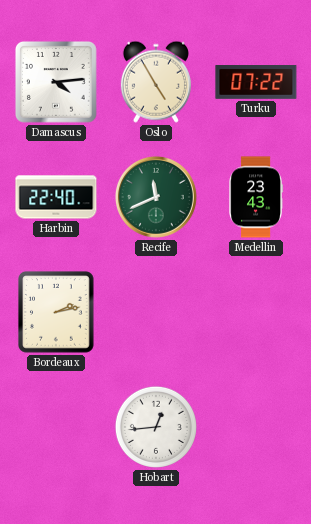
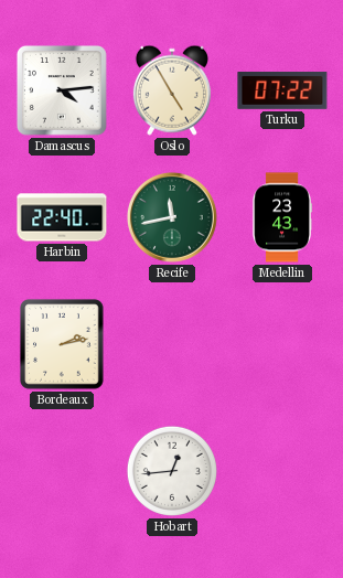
Recife: 11:41 -> 11:43
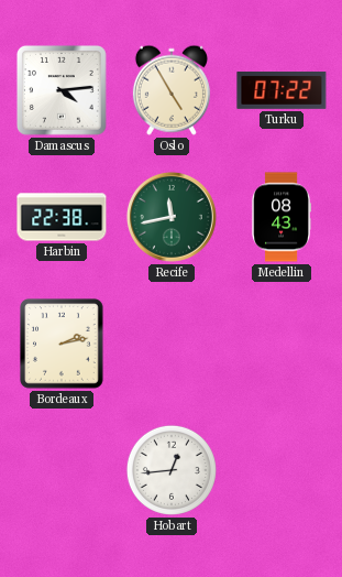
Harbin: 22:40 -> 22:38
Medellin: 23:43 -> 08:43
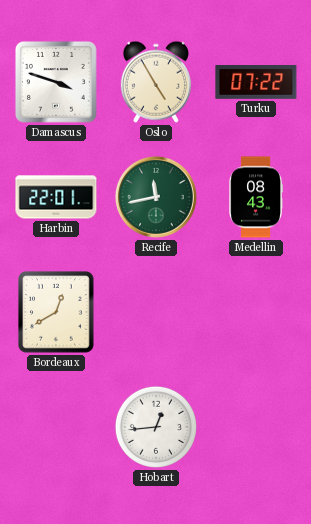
Damascus: 4:14 -> 3:48
Harbin: 22:38 -> 22:01
Bordeaux: 2:13 -> 12:40
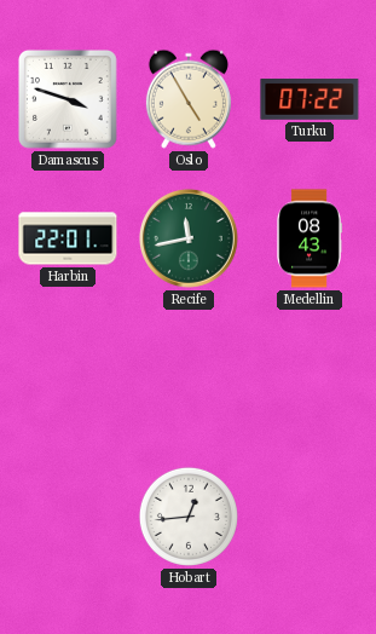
Bordeaux: 12:40 -> none
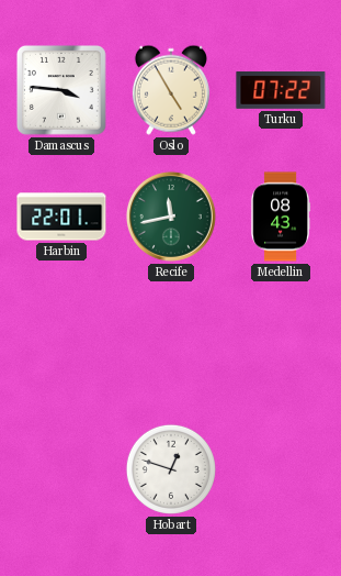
Damascus: 3:48 -> 3:46
Hobart: 12:44 -> 12:48
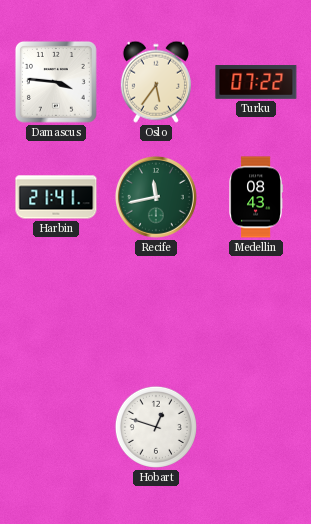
Oslo: 4:55 -> 5:36
Harbin: 22:01 -> 21:41
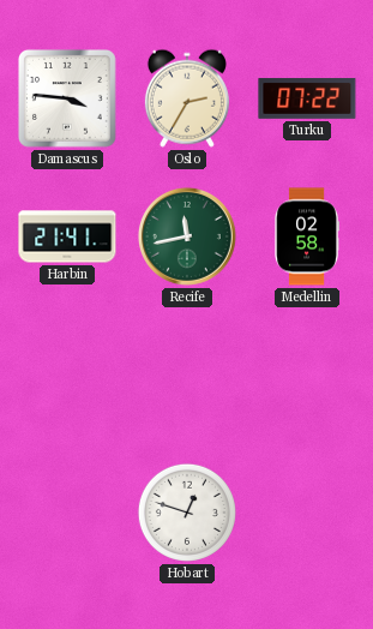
Oslo: 5:36 -> 2:35
Medellin: 08:43 -> 02:58
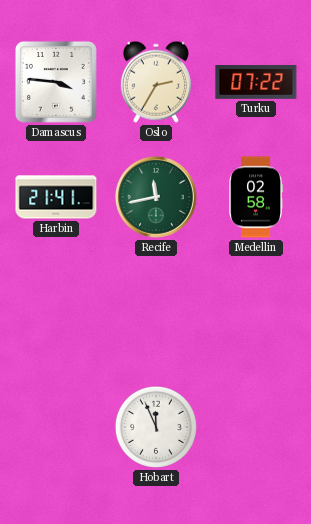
Hobart: 12:48 -> 11:56
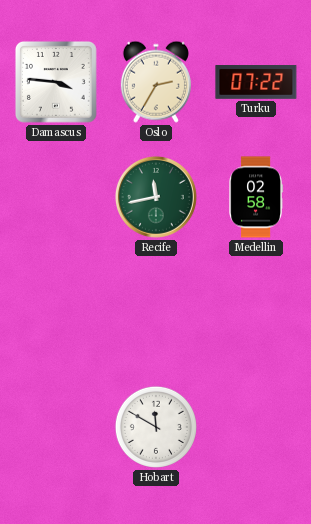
Harbin: 21:41 -> none
Hobart: 11:56 -> 11:50
